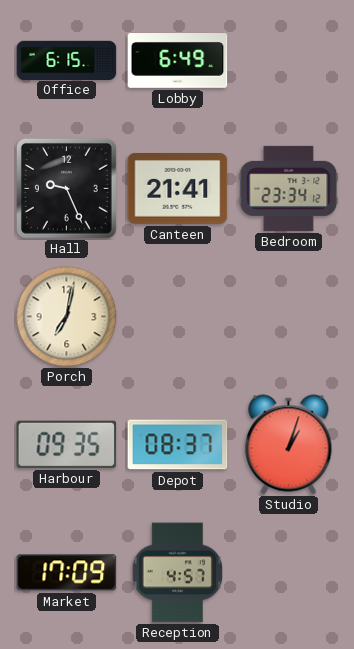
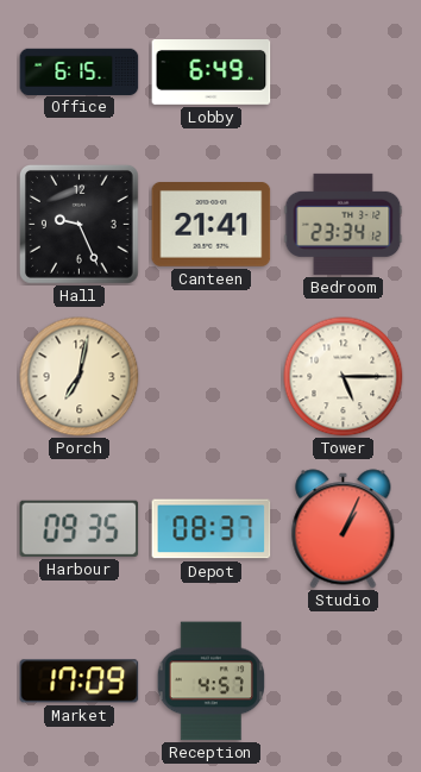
Tower: none -> 5:15
Studio: 1:03 -> 1:04
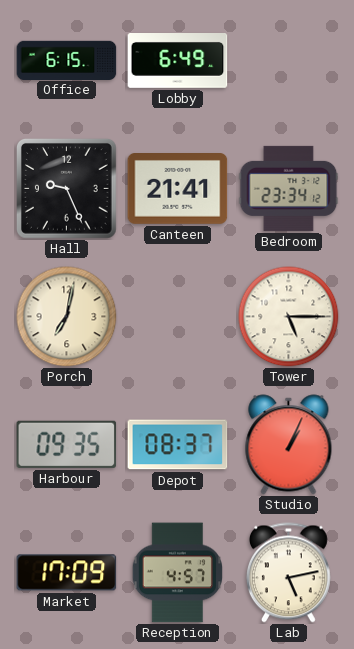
Lab: none -> 5:13
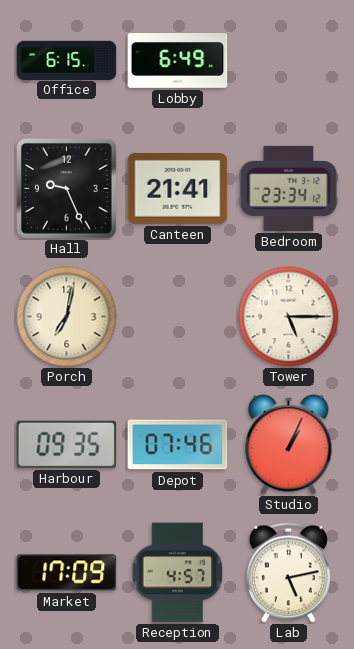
Depot: 08:37 -> 07:46
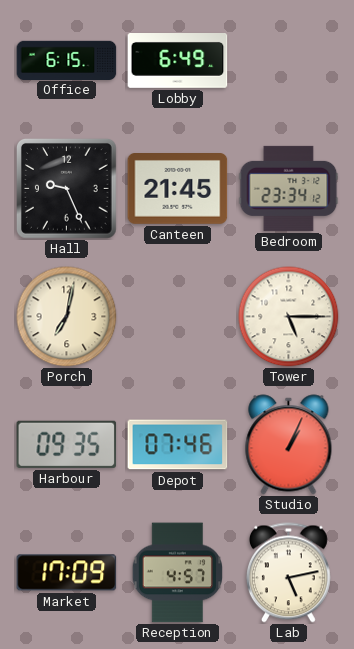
Canteen: 21:41 -> 21:45
